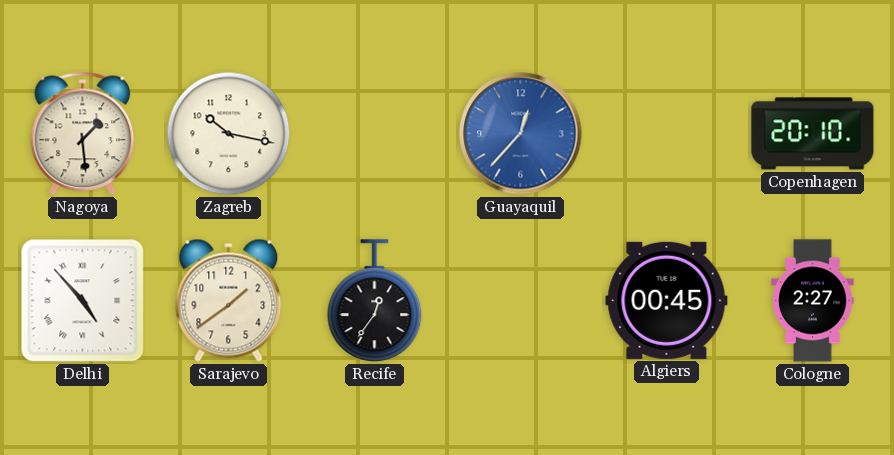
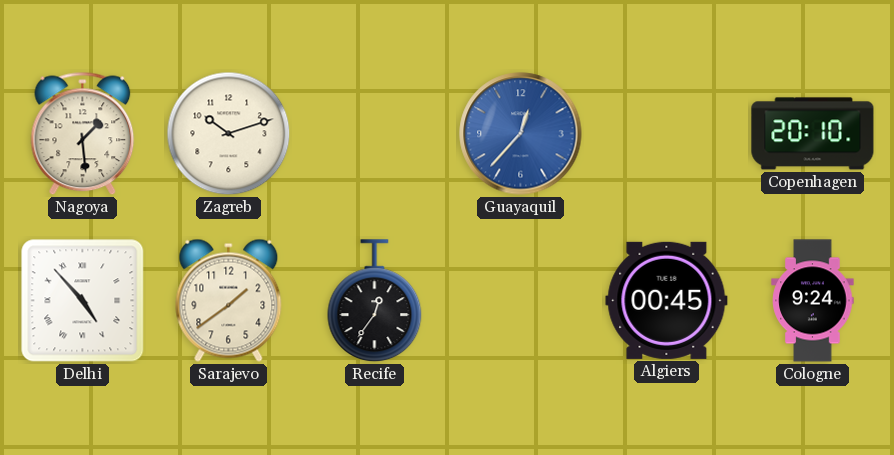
Zagreb: 10:17 -> 10:12
Cologne: 2:27 -> 9:24
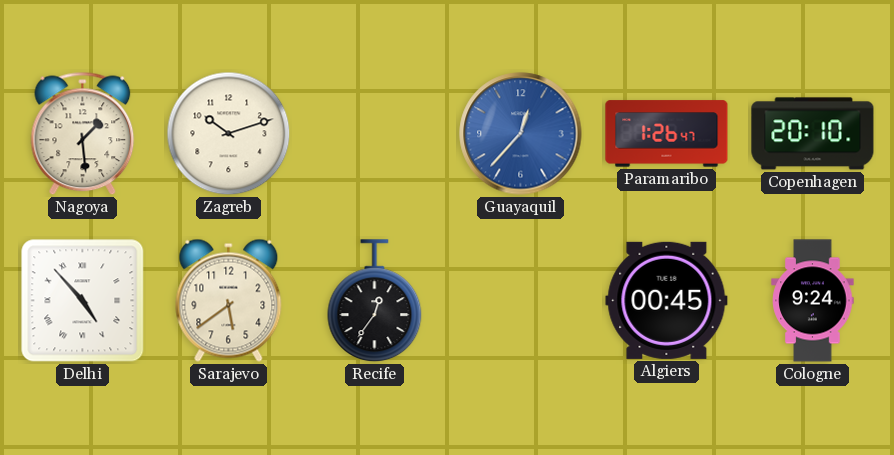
Paramaribo: none -> 1:26
Sarajevo: 1:39 -> 5:39
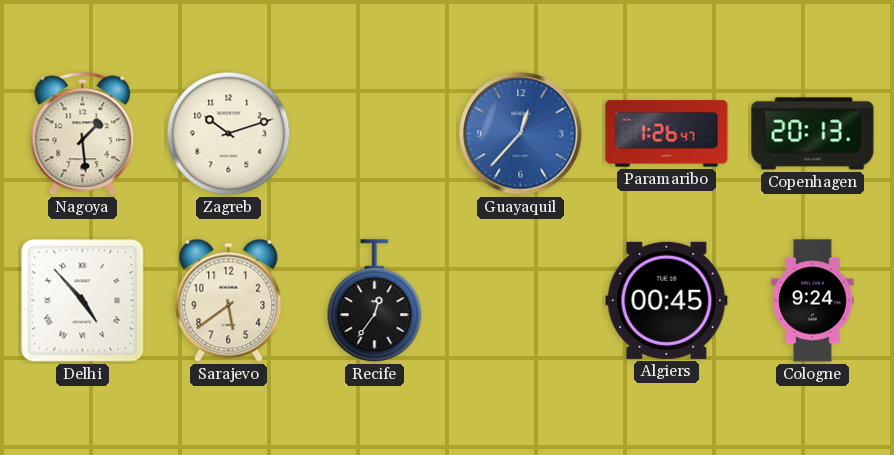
Copenhagen: 20:10 -> 20:13
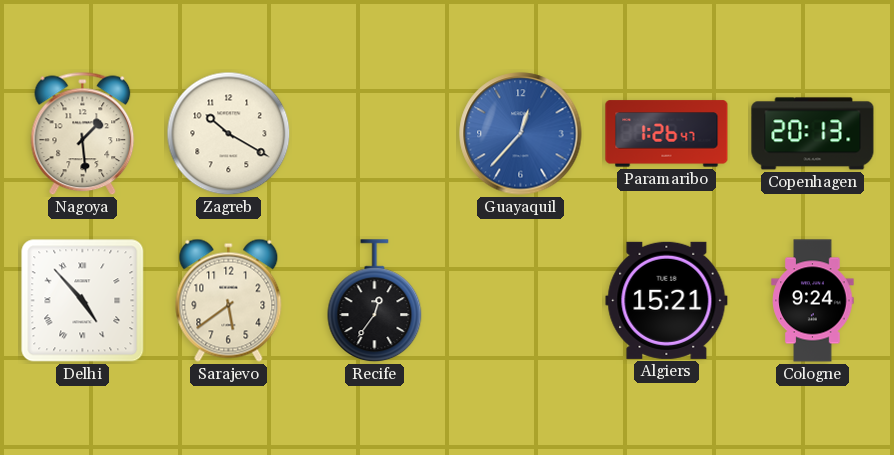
Zagreb: 10:12 -> 10:20
Algiers: 00:45 -> 15:21
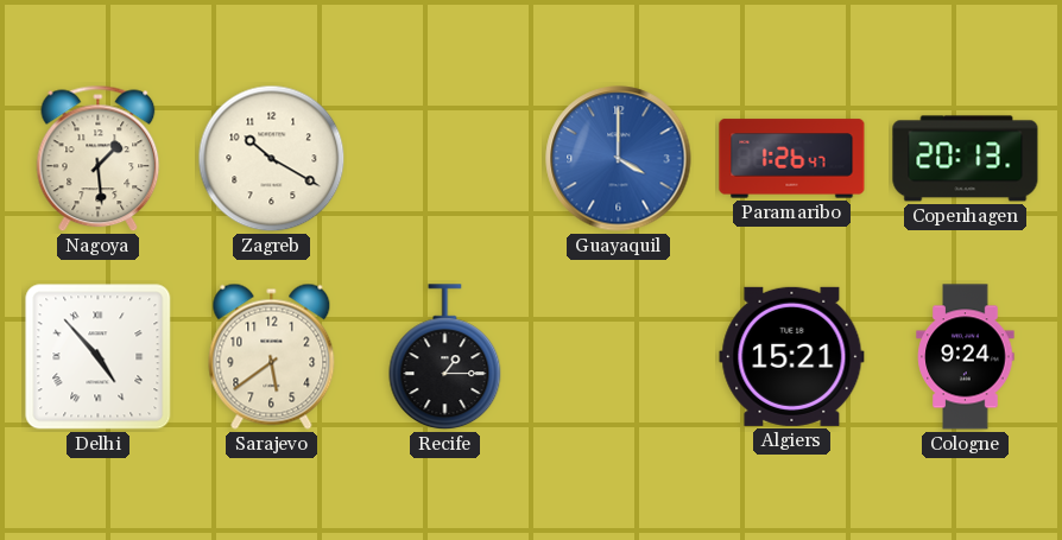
Guayaquil: 12:37 -> 4:00
Recife: 12:36 -> 1:15
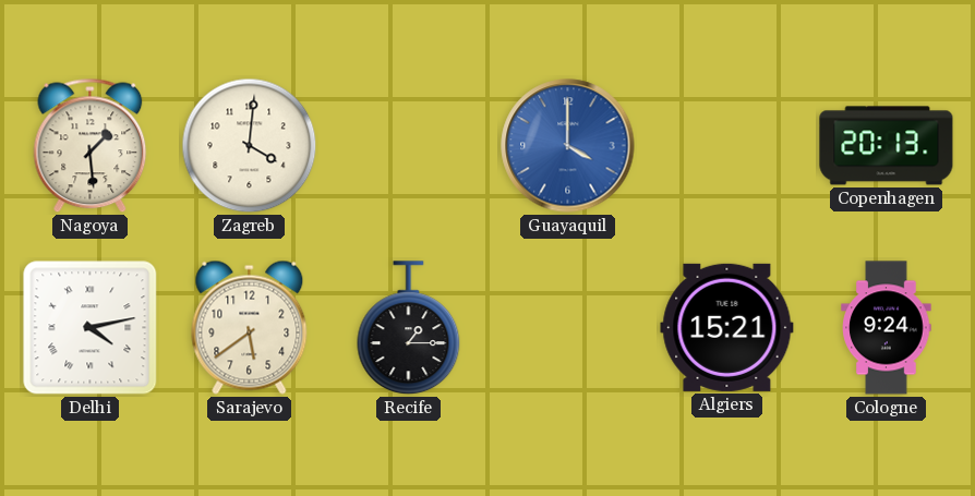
Zagreb: 10:20 -> 4:01
Paramaribo: 1:26 -> none
Delhi: 4:53 -> 4:13
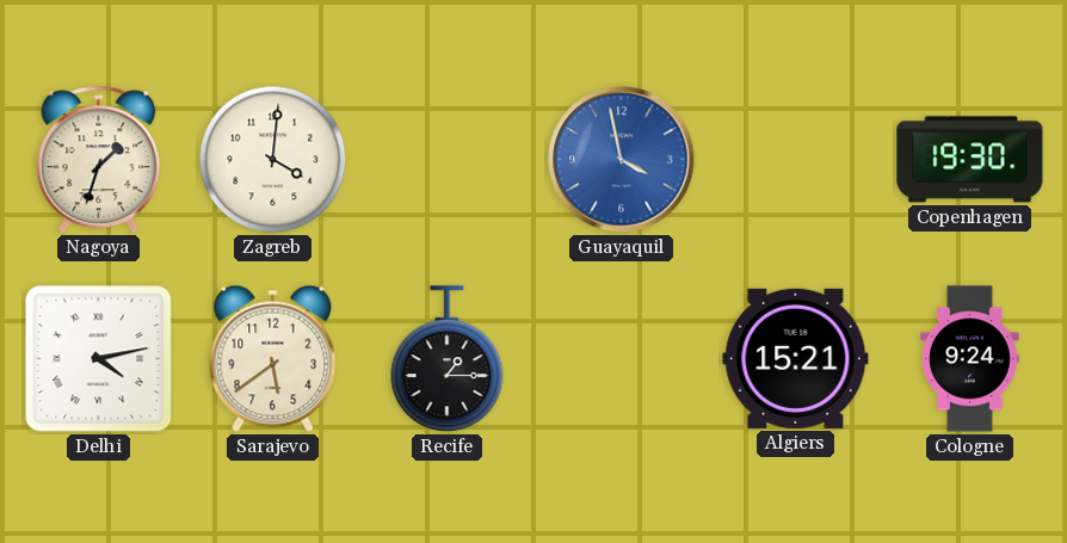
Nagoya: 1:29 -> 1:33
Guayaquil: 4:00 -> 3:58
Copenhagen: 20:13 -> 19:30
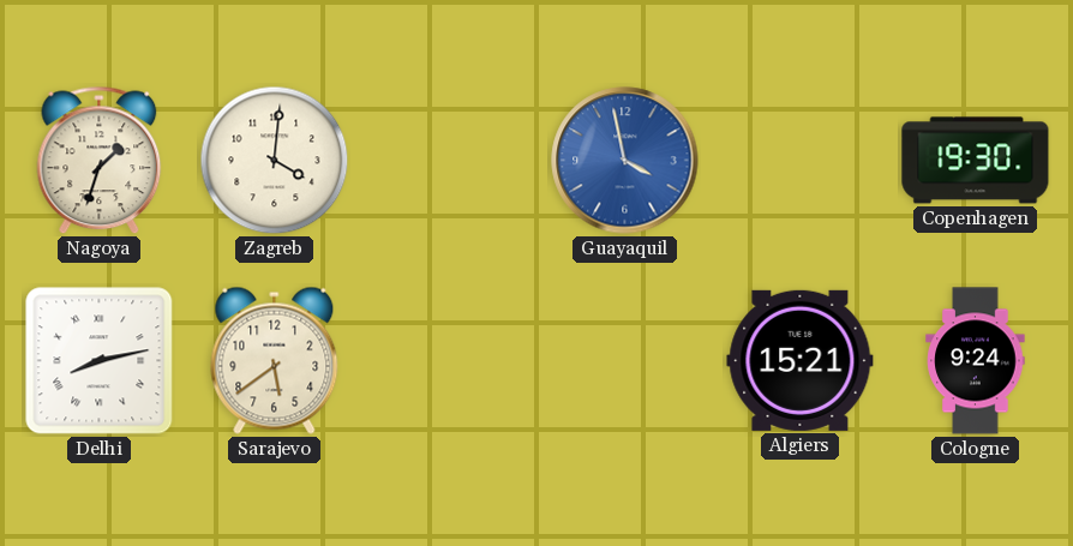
Delhi: 4:13 -> 8:13
Recife: 1:15 -> none
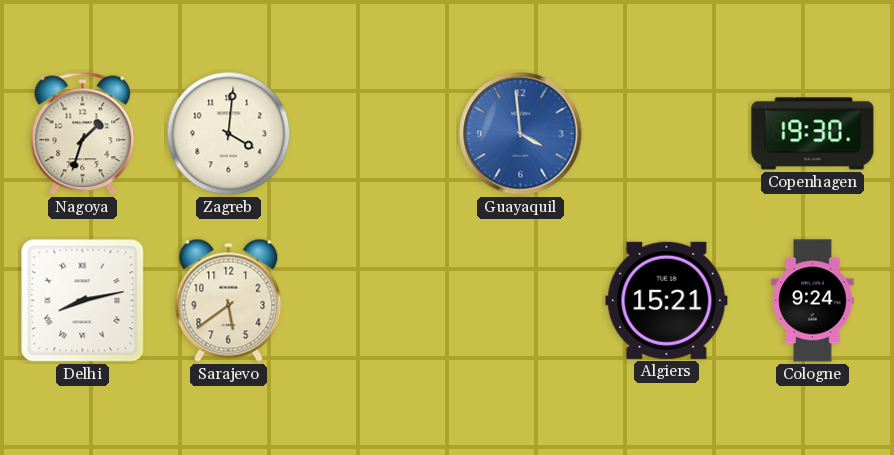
Guayaquil: 3:58 -> 3:59
